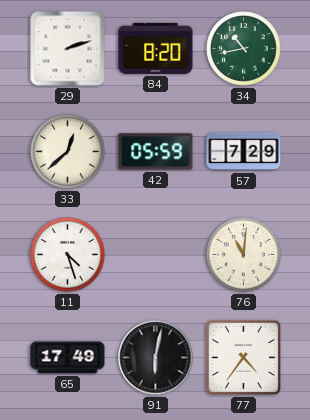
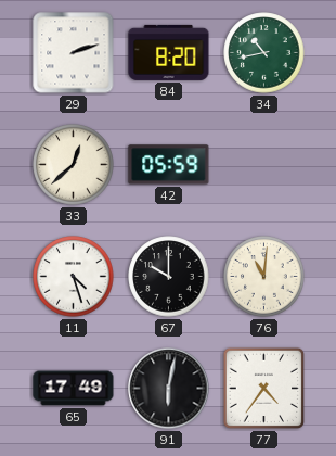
57: 7:29 -> none
67: none -> 10:00
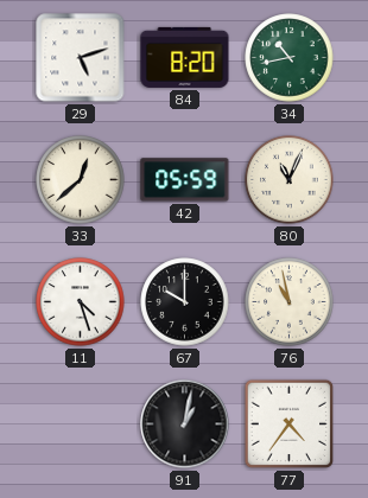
29: 2:12 -> 5:12
80: none -> 11:04
76: 11:01 -> 10:58
65: 17:49 -> none
91: 6:02 -> 1:02
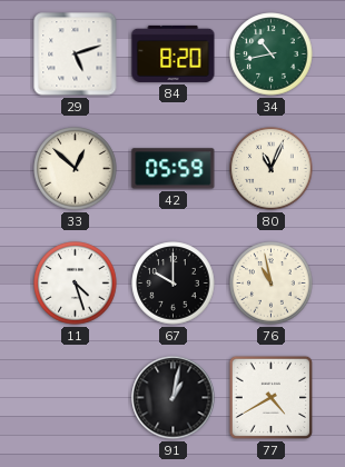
33: 12:38 -> 12:52
77: 4:36 -> 4:40
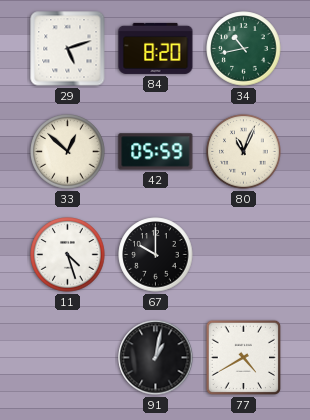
76: 10:58 -> none
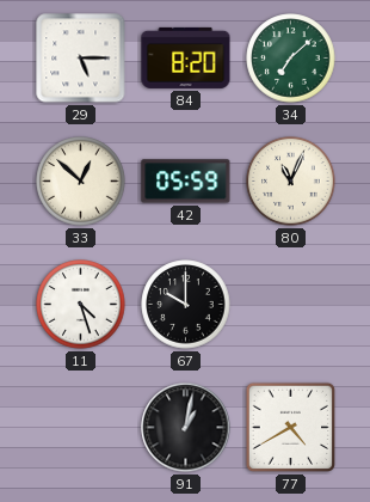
29: 5:12 -> 5:15
34: 10:43 -> 7:08
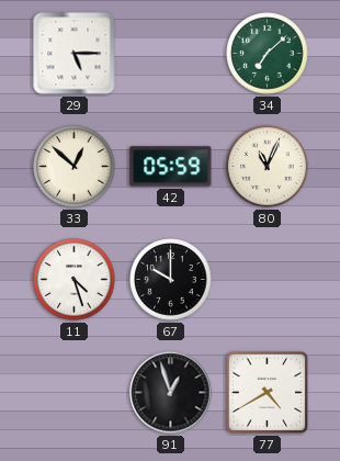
84: 8:20 -> none
91: 1:02 -> 12:57
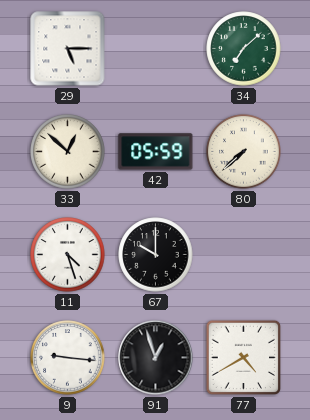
80: 11:04 -> 7:38
9: none -> 9:16
